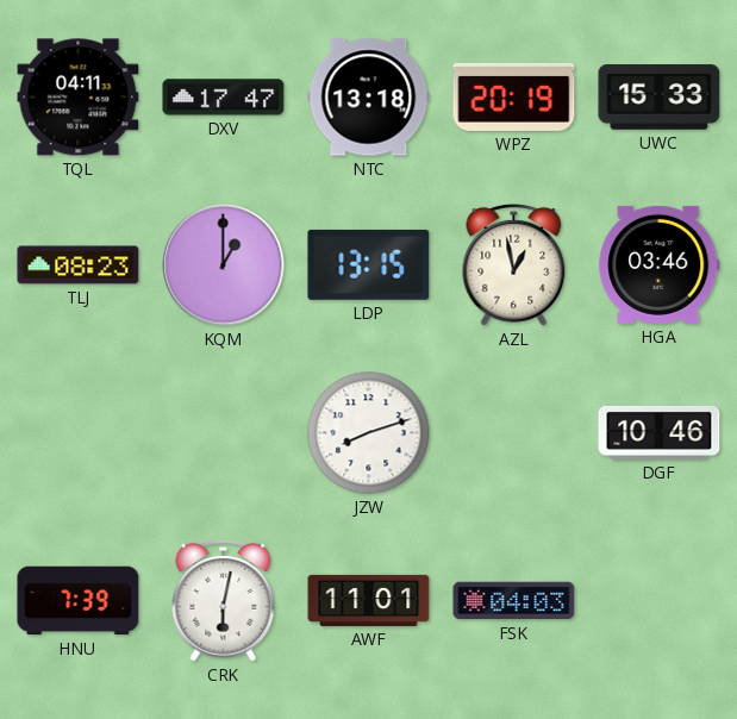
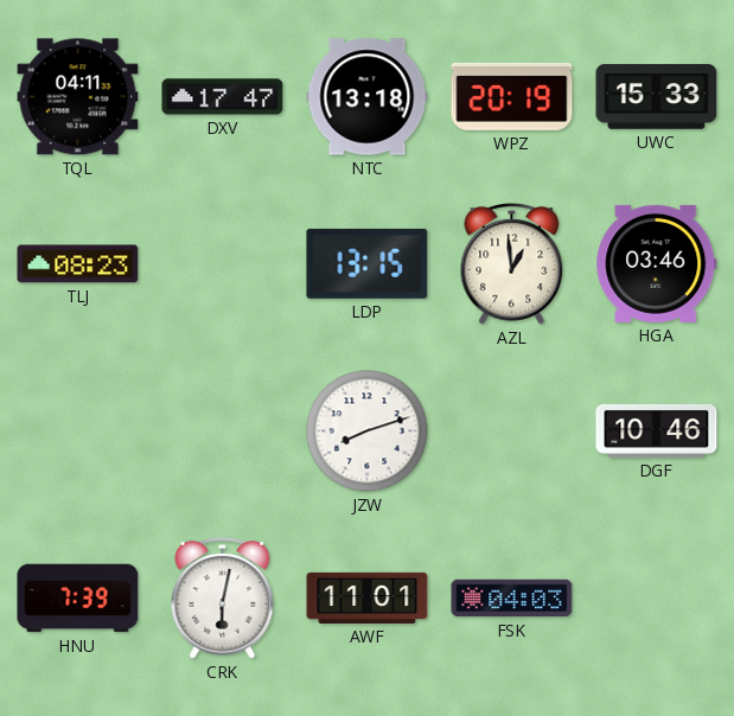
KQM: 1:00 -> none
AZL: 12:58 -> 12:59
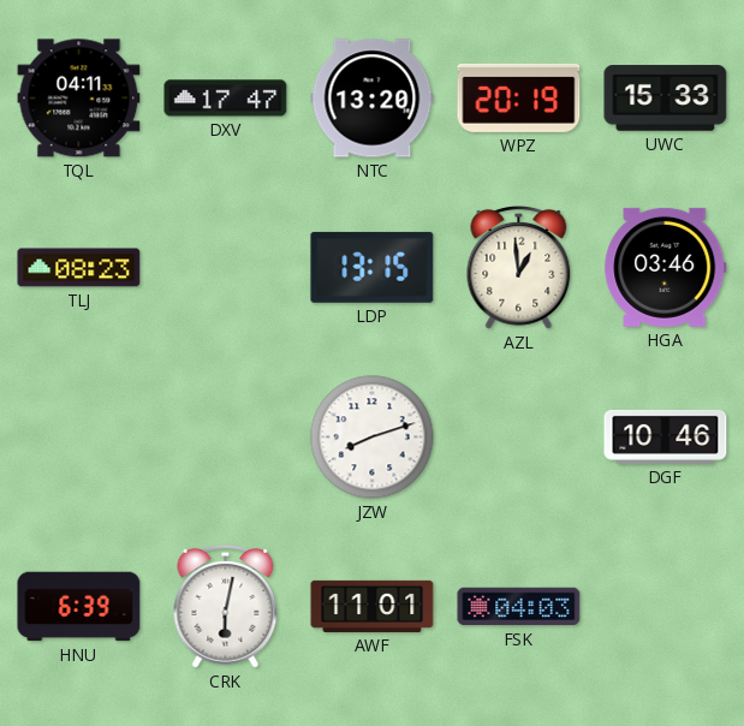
NTC: 13:18 -> 13:20
HNU: 7:39 -> 6:39
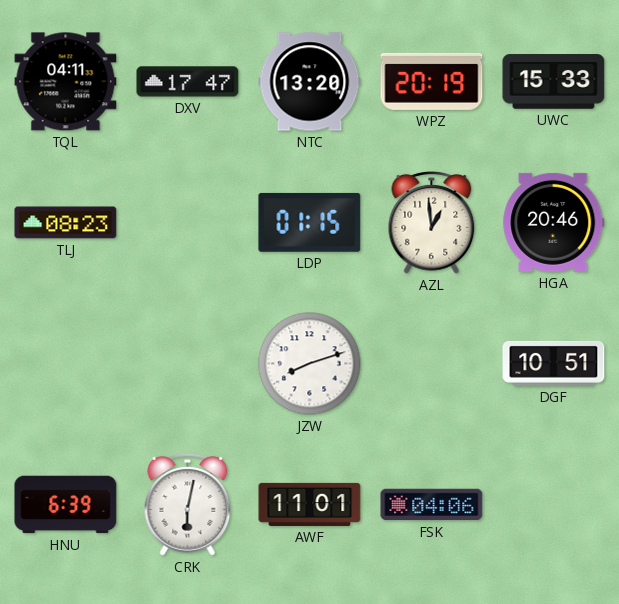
LDP: 13:15 -> 01:15
HGA: 03:46 -> 20:46
DGF: 10:46 -> 10:51
FSK: 04:03 -> 04:06
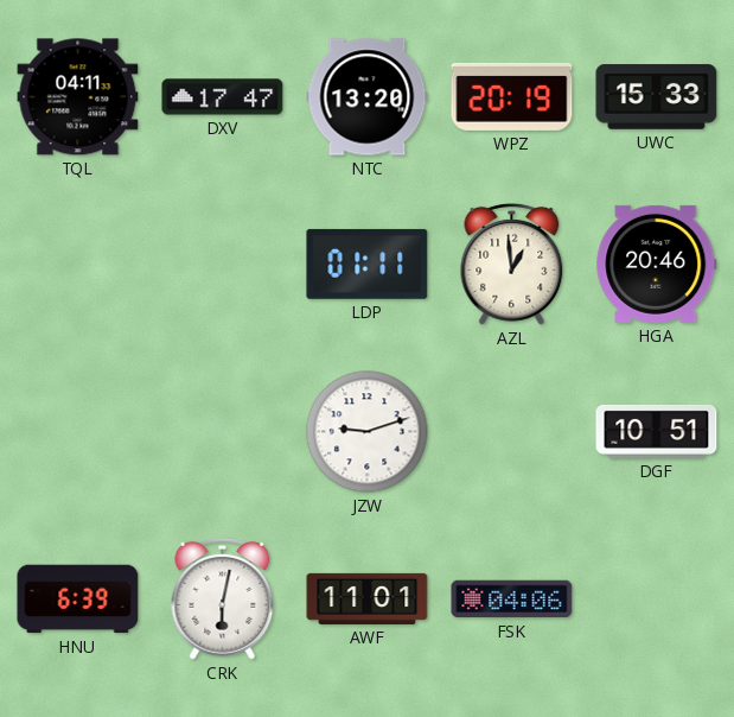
TLJ: 08:23 -> none
LDP: 01:15 -> 01:11
JZW: 8:12 -> 9:12
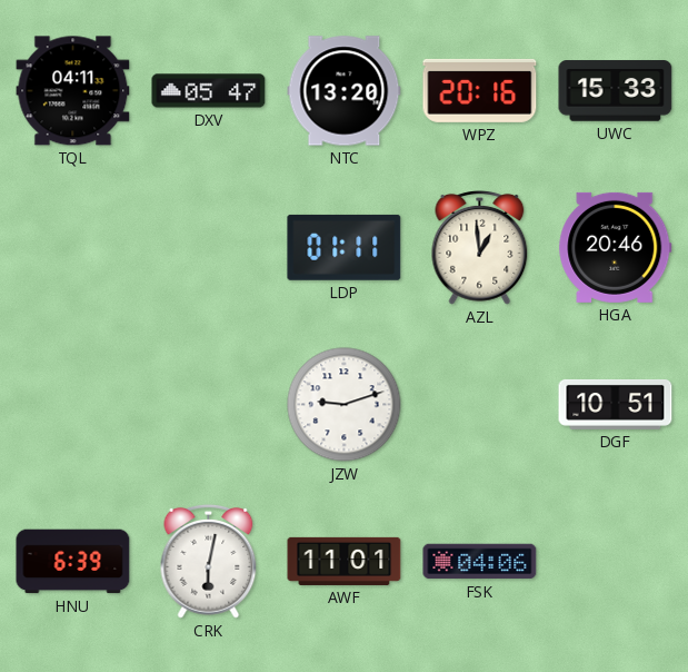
DXV: 17:47 -> 05:47
WPZ: 20:19 -> 20:16
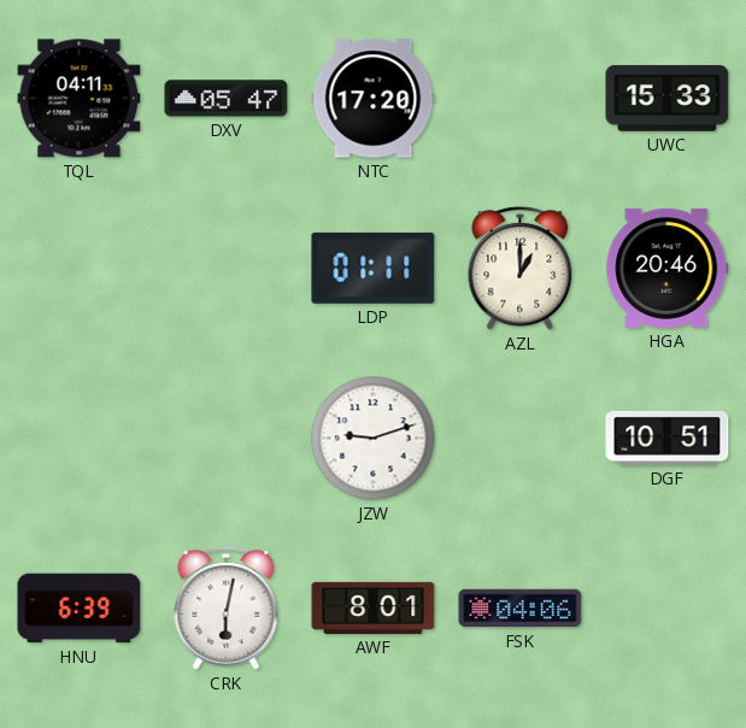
NTC: 13:20 -> 17:20
WPZ: 20:16 -> none
AZL: 12:59 -> 1:00
AWF: 11:01 -> 8:01
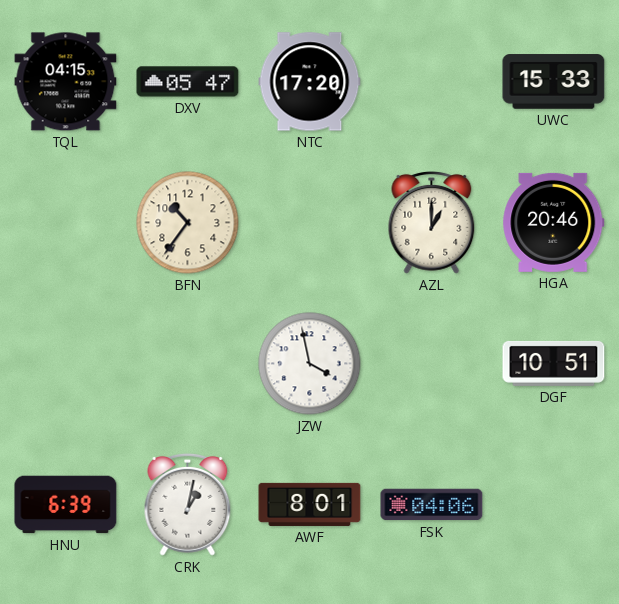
TQL: 04:11 -> 04:15
BFN: none -> 10:36
LDP: 01:11 -> none
JZW: 9:12 -> 3:58
CRK: 6:02 -> 1:02
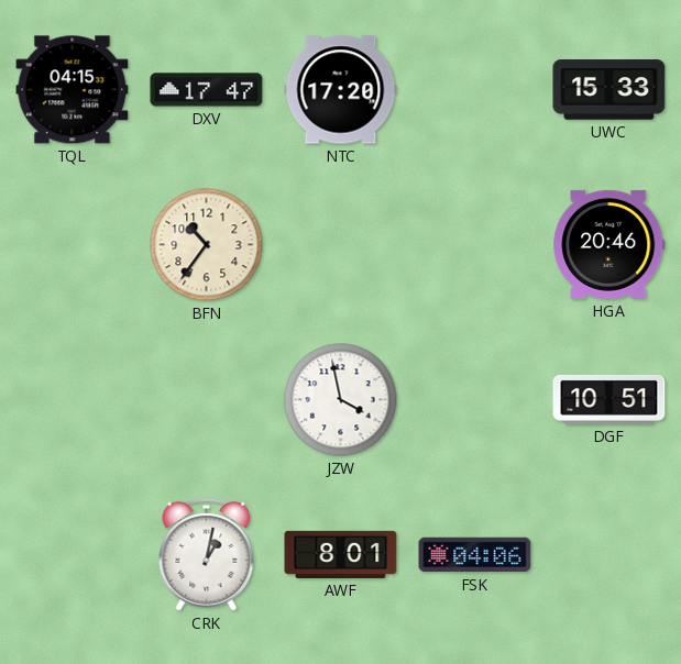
DXV: 05:47 -> 17:47
AZL: 1:00 -> none
HNU: 6:39 -> none
